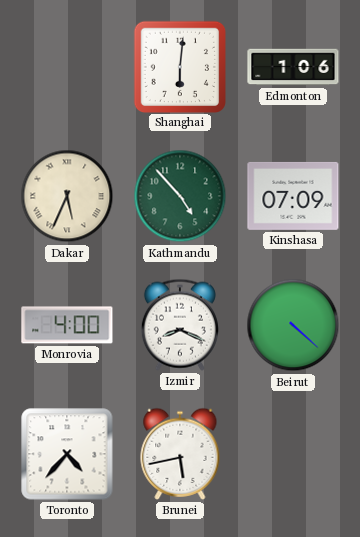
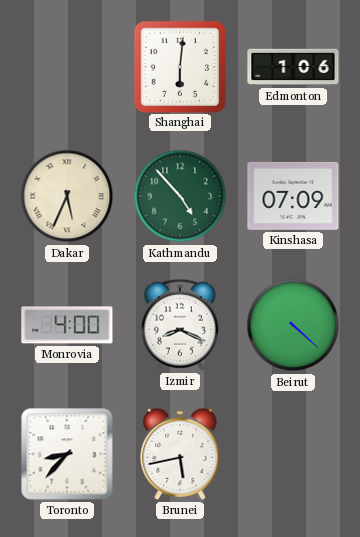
Toronto: 4:37 -> 8:37
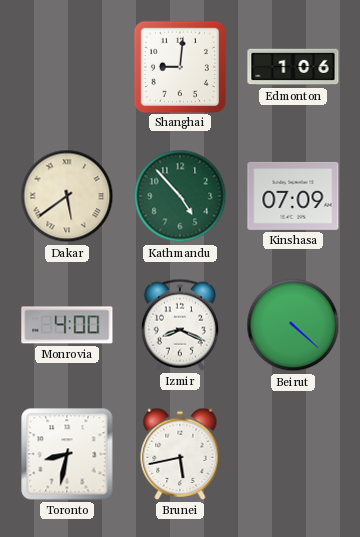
Shanghai: 6:01 -> 9:01
Dakar: 5:34 -> 5:39
Toronto: 8:37 -> 8:32
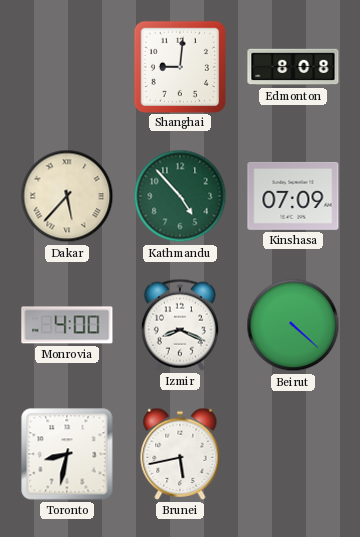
Edmonton: 1:06 -> 8:08
Dakar: 5:39 -> 5:37
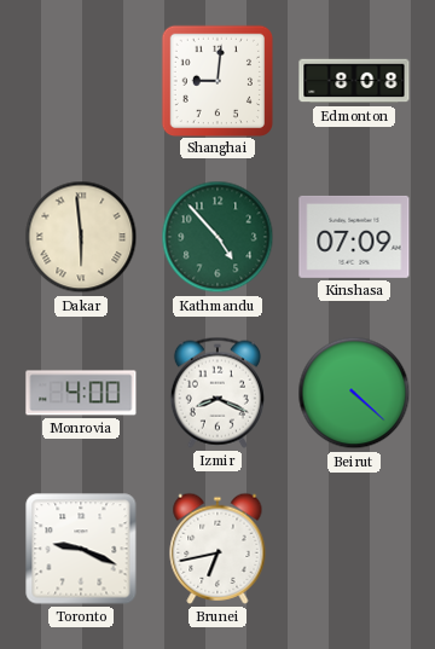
Dakar: 5:37 -> 5:59
Toronto: 8:32 -> 9:19
Brunei: 5:43 -> 6:43
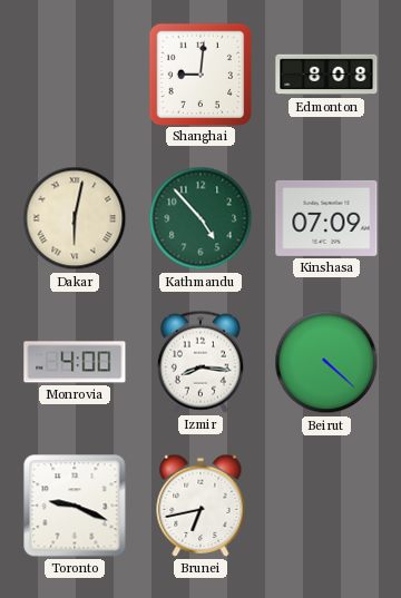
Dakar: 5:59 -> 6:02
Izmir: 8:19 -> 8:16
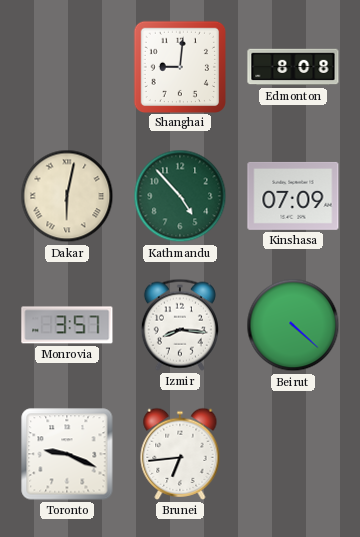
Monrovia: 4:00 -> 3:57
Brunei: 6:43 -> 6:44
